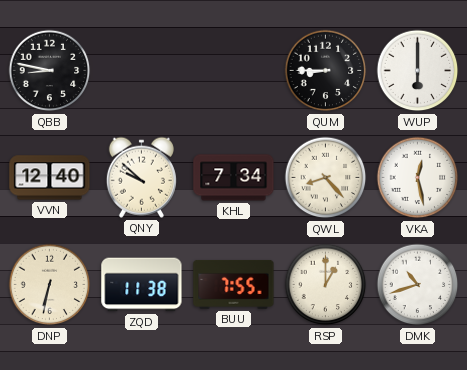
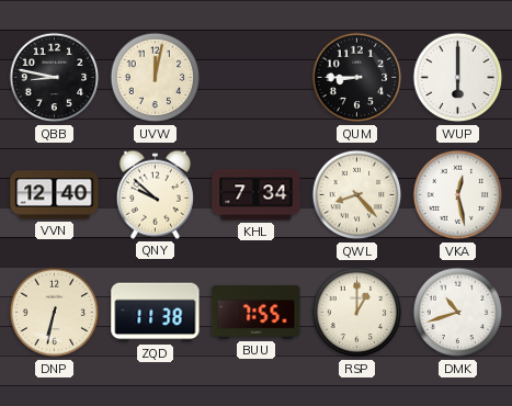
UVW: none -> 12:02
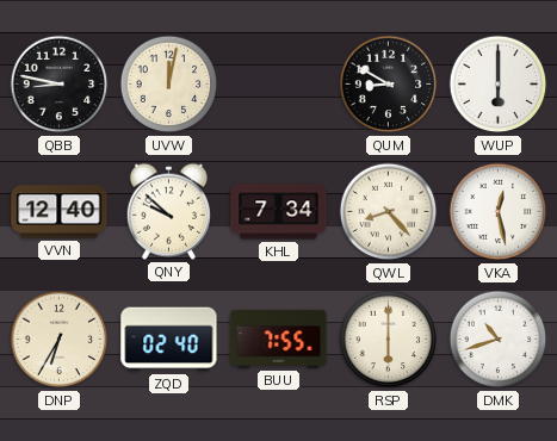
QUM: 8:45 -> 8:50
DNP: 6:32 -> 6:35
ZQD: 11:38 -> 02:40
RSP: 1:00 -> 6:00
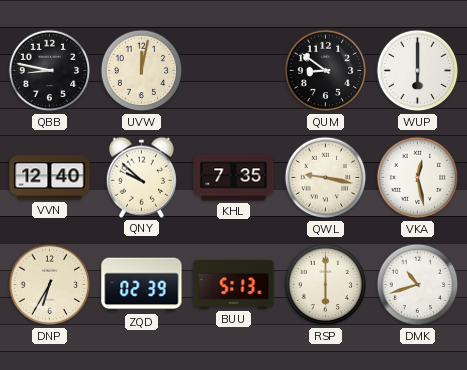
QUM: 8:50 -> 8:51
KHL: 7:34 -> 7:35
QWL: 8:23 -> 9:17
ZQD: 02:40 -> 02:39
BUU: 7:55 -> 5:13
